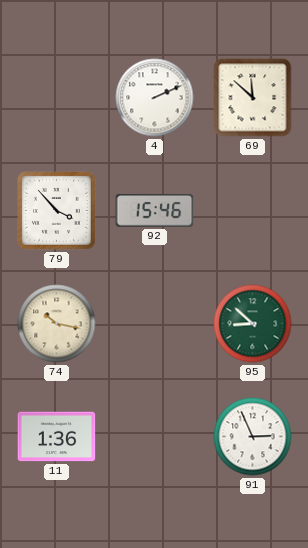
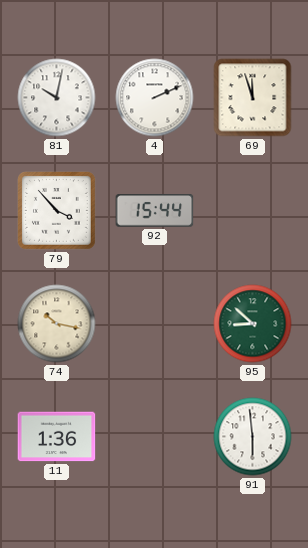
81: none -> 10:02
69: 11:52 -> 11:57
92: 15:46 -> 15:44
91: 2:56 -> 5:59
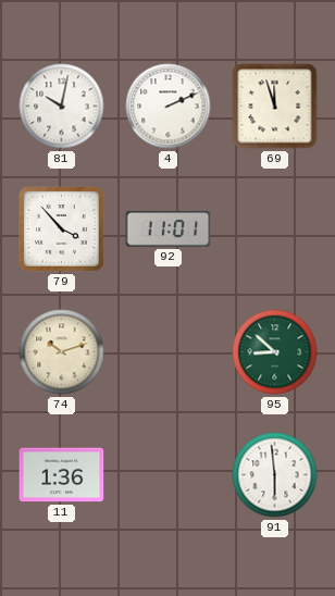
92: 15:44 -> 11:01
74: 10:17 -> 10:12
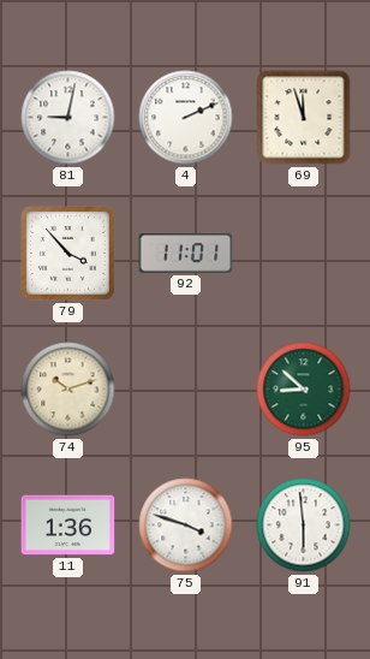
81: 10:02 -> 9:02
75: none -> 3:48
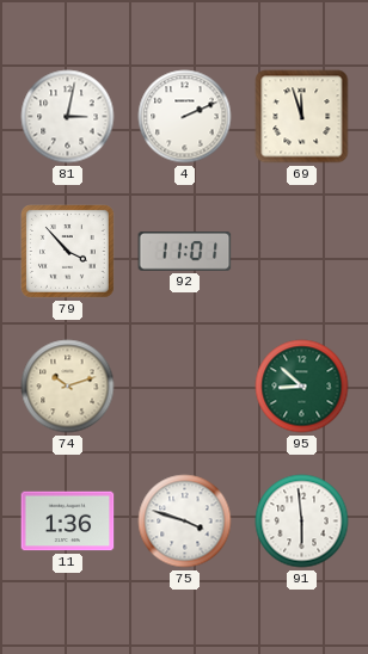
81: 9:02 -> 3:02
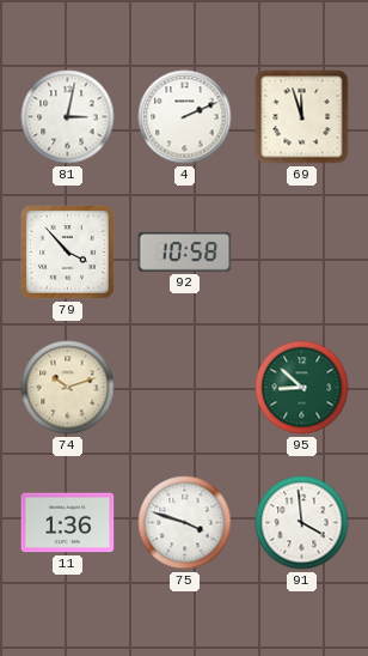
92: 11:01 -> 10:58
91: 5:59 -> 3:59
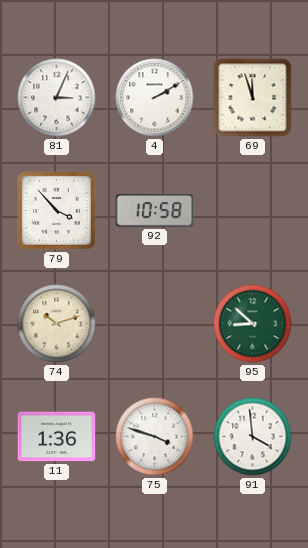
81: 3:02 -> 3:04
4: 2:11 -> 2:10
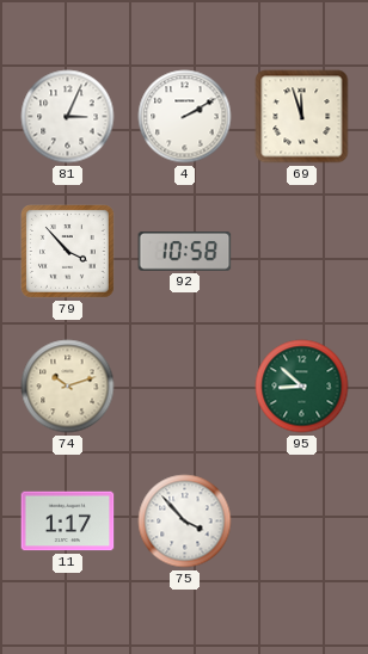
11: 1:36 -> 1:17
75: 3:48 -> 3:53
91: 3:59 -> none
